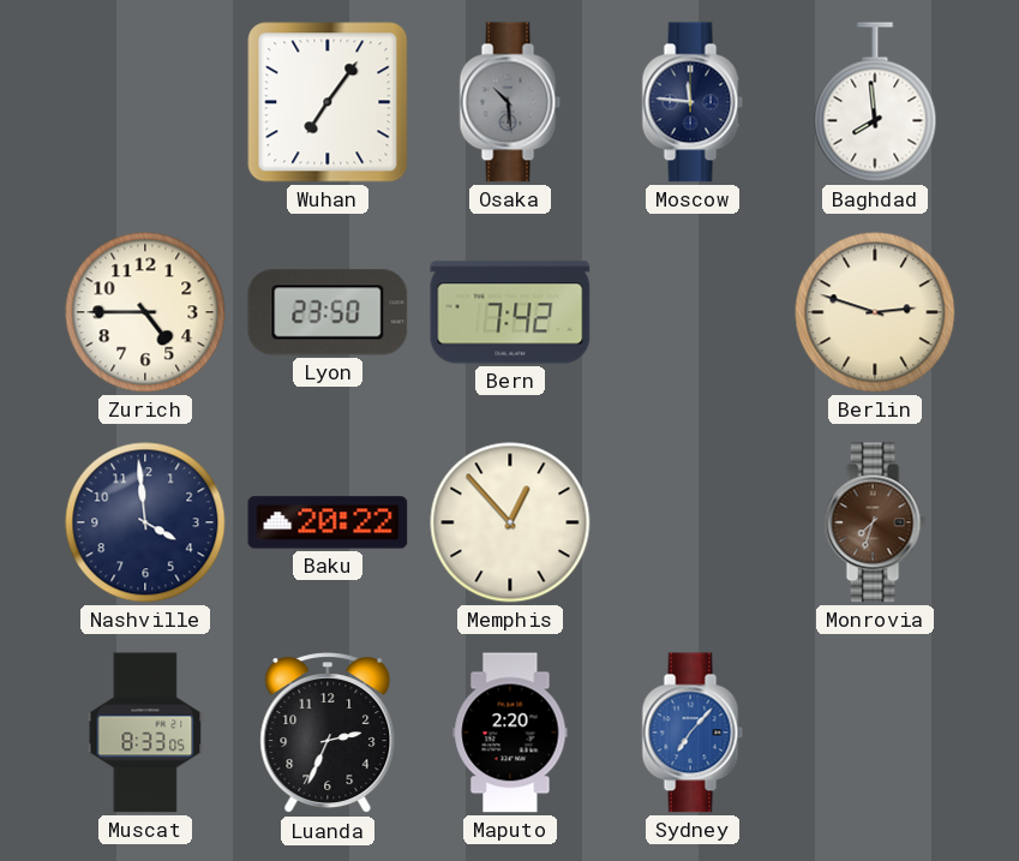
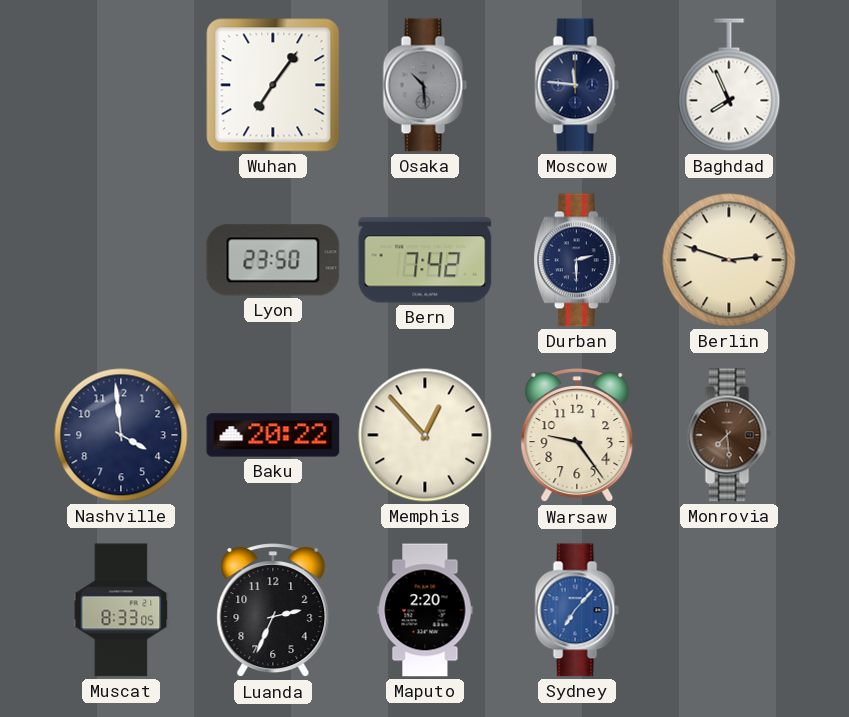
Baghdad: 7:59 -> 7:56
Zurich: 4:45 -> none
Durban: none -> 2:30
Warsaw: none -> 9:24
Monrovia: 7:33 -> 7:29
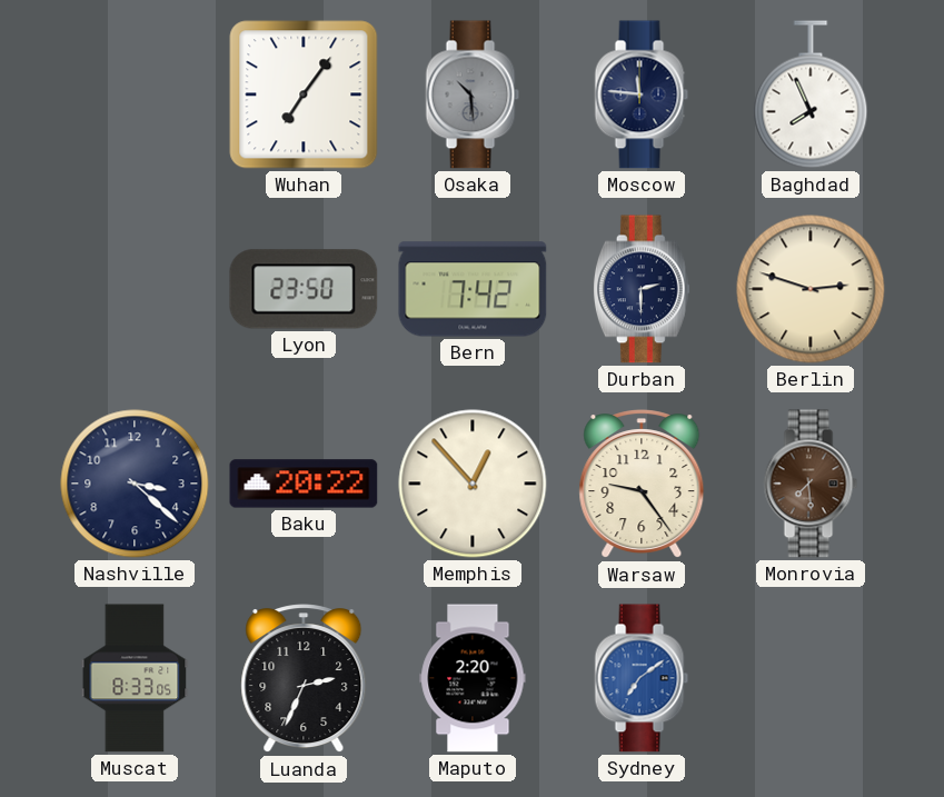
Nashville: 3:59 -> 3:22
Sydney: 7:07 -> 7:09
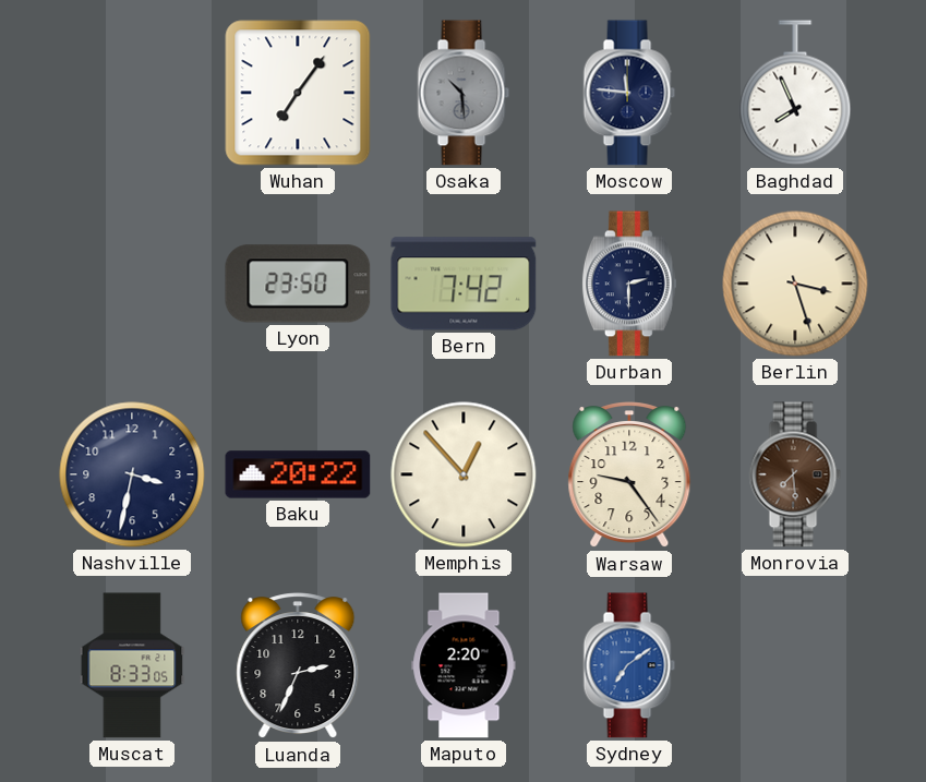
Berlin: 2:48 -> 3:27
Nashville: 3:22 -> 3:32
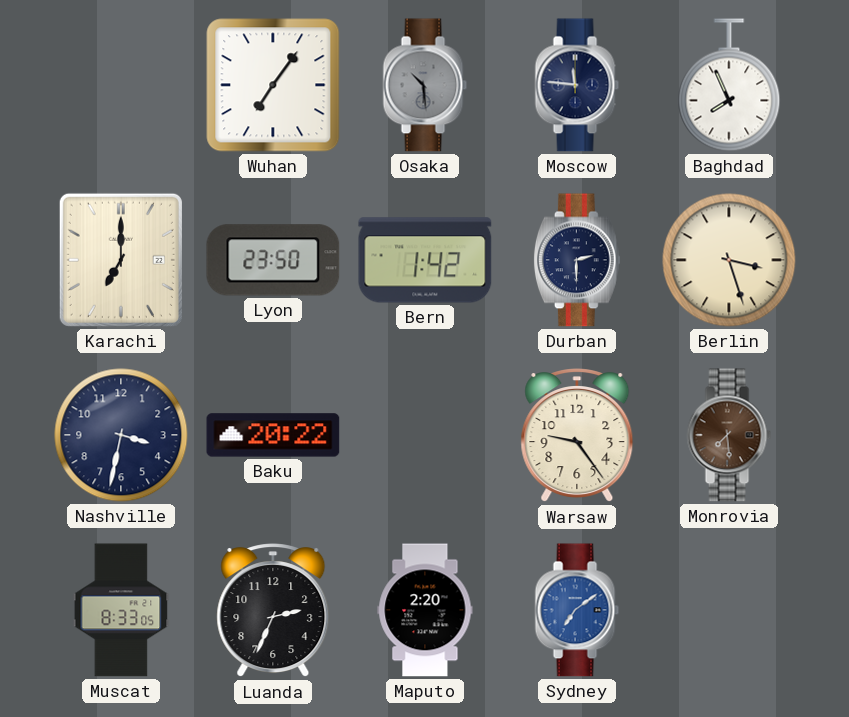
Karachi: none -> 7:00
Bern: 7:42 -> 1:42
Memphis: 12:53 -> none
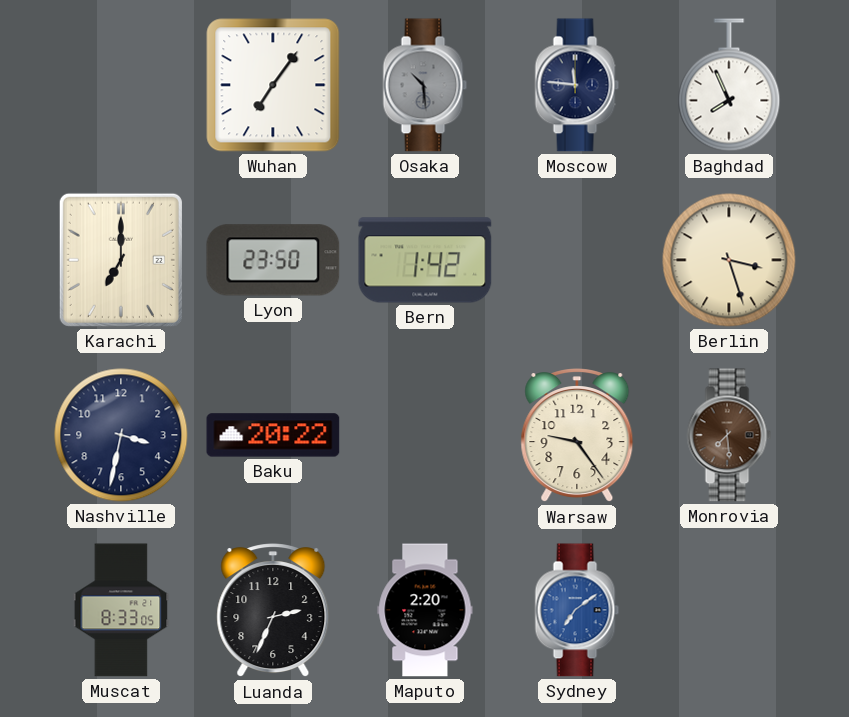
Durban: 2:30 -> none
